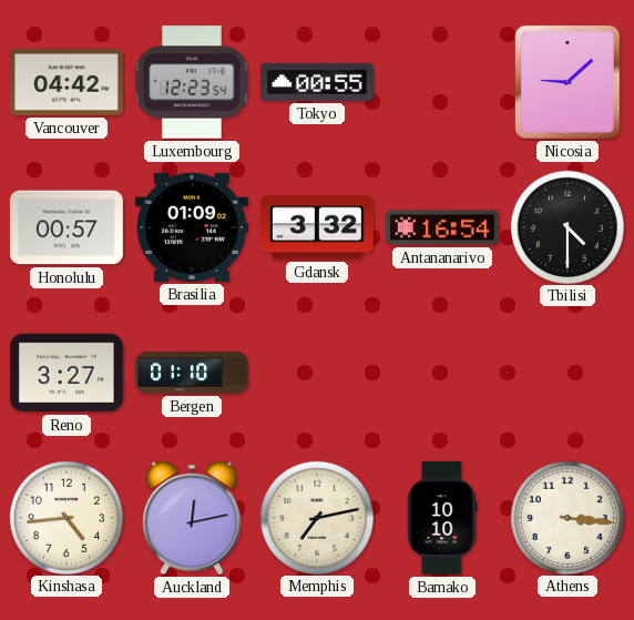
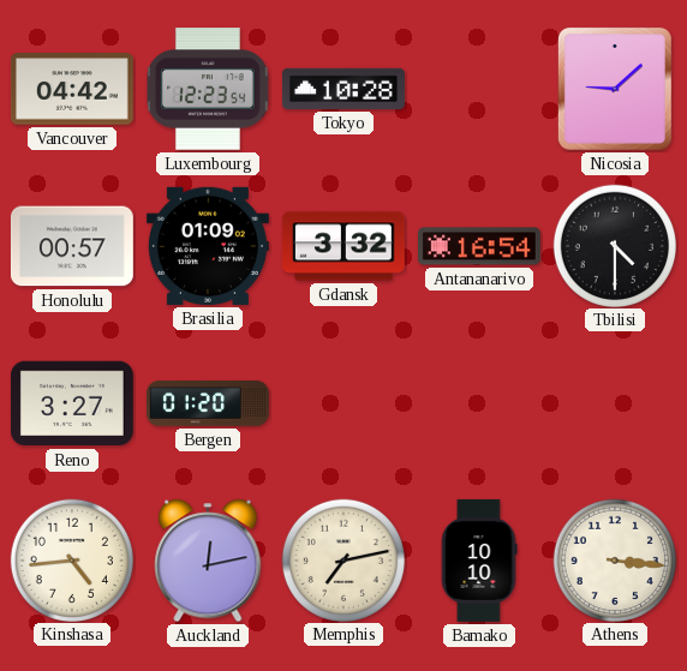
Tokyo: 00:55 -> 10:28
Bergen: 01:10 -> 01:20
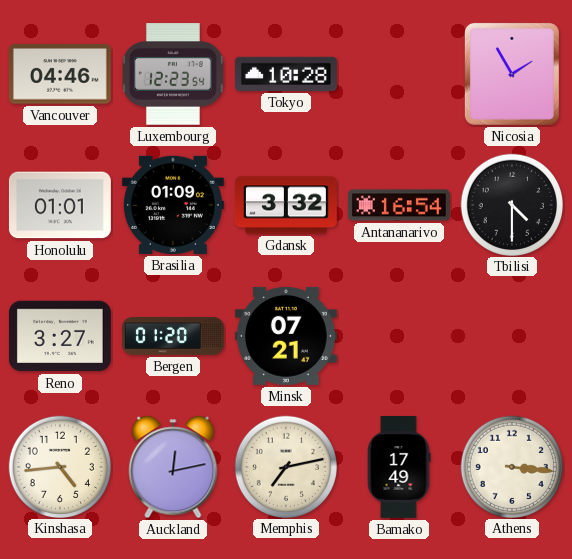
Vancouver: 04:42 -> 04:46
Nicosia: 9:08 -> 1:55
Honolulu: 00:57 -> 01:01
Minsk: none -> 07:21
Bamako: 10:10 -> 17:49
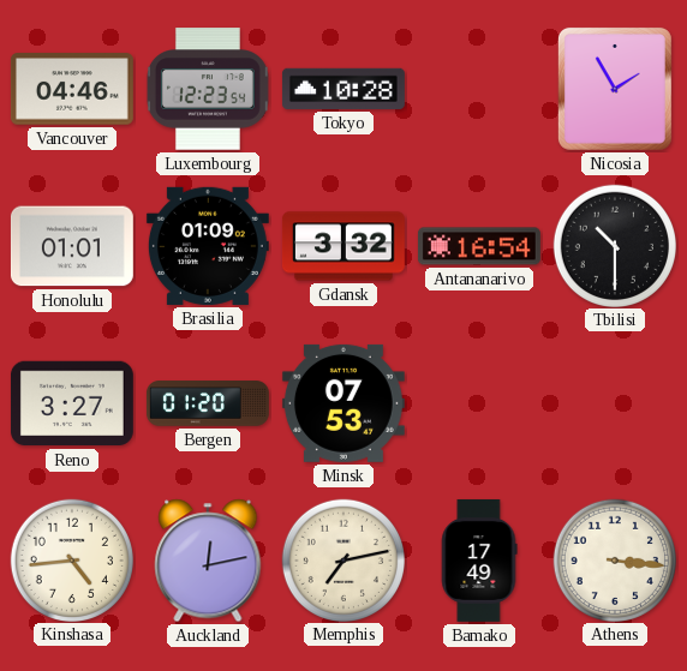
Tbilisi: 4:30 -> 10:30
Minsk: 07:21 -> 07:53
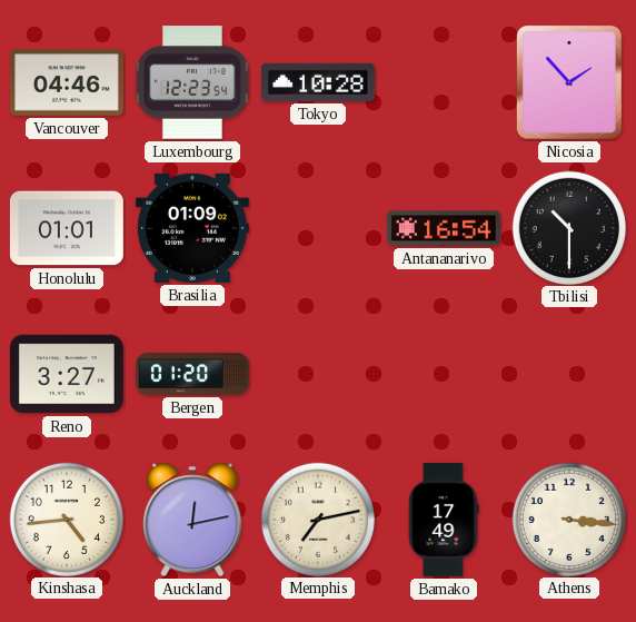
Nicosia: 1:55 -> 1:53
Gdansk: 3:32 -> none
Minsk: 07:53 -> none
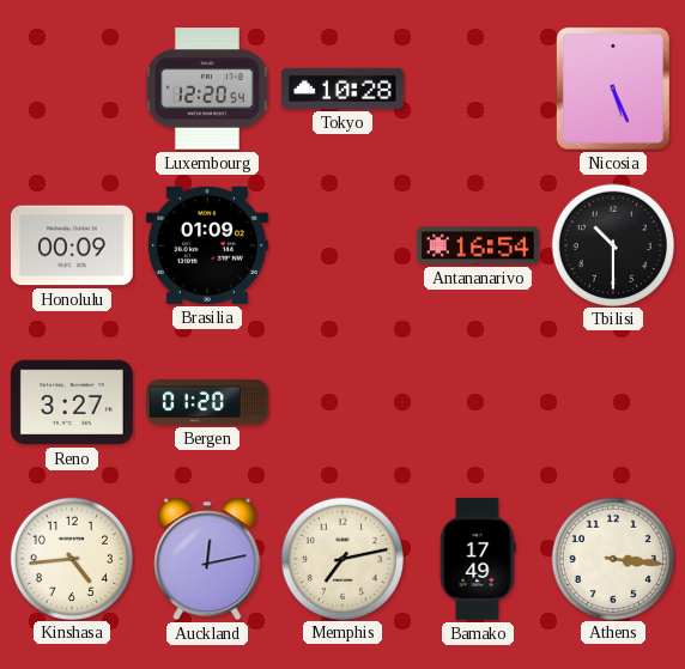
Vancouver: 04:46 -> none
Luxembourg: 12:23 -> 12:20
Nicosia: 1:53 -> 5:26
Honolulu: 01:01 -> 00:09
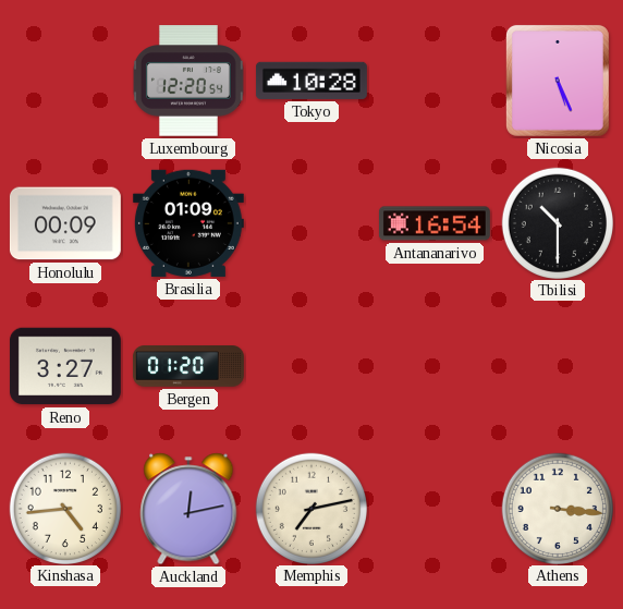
Bamako: 17:49 -> none
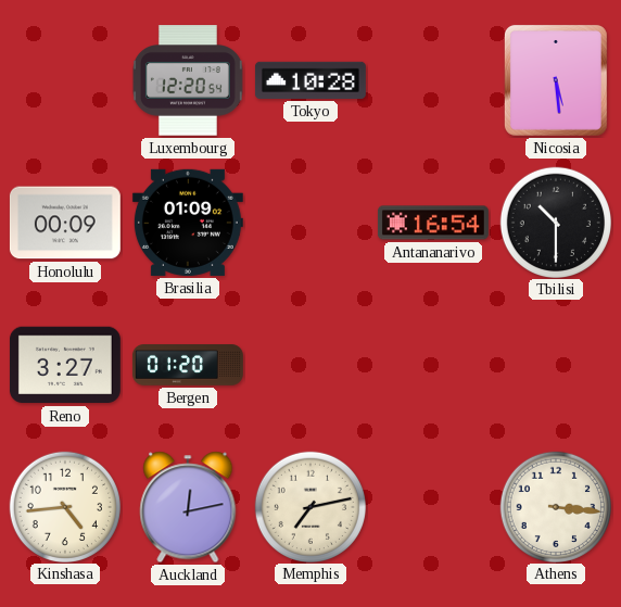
Nicosia: 5:26 -> 5:29
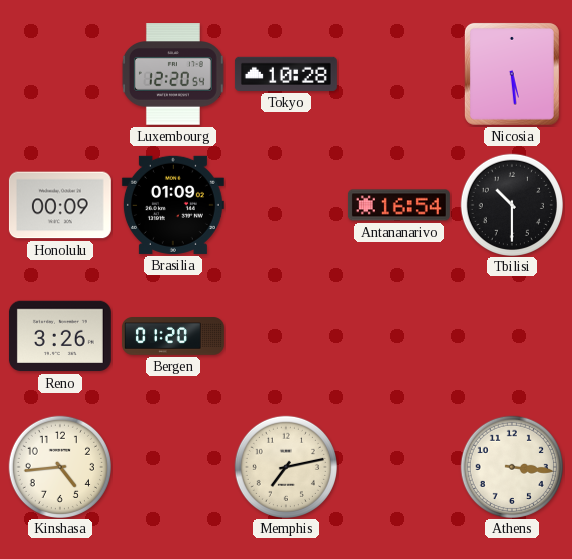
Reno: 3:27 -> 3:26
Auckland: 12:13 -> none
